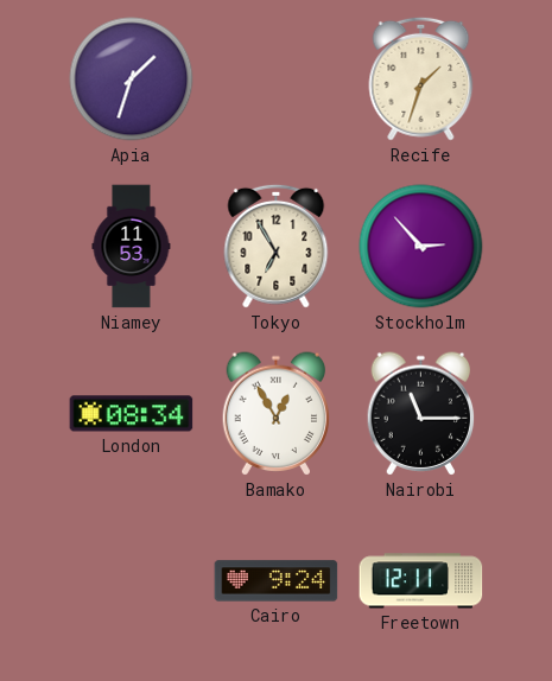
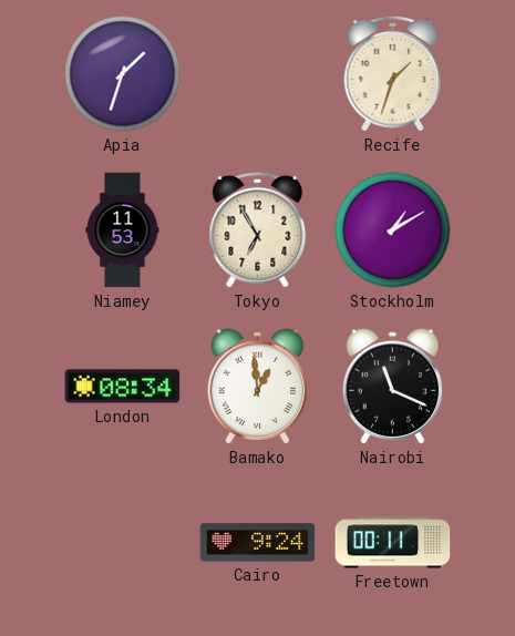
Stockholm: 2:53 -> 1:10
Bamako: 12:55 -> 12:59
Nairobi: 11:15 -> 11:19
Freetown: 12:11 -> 00:11
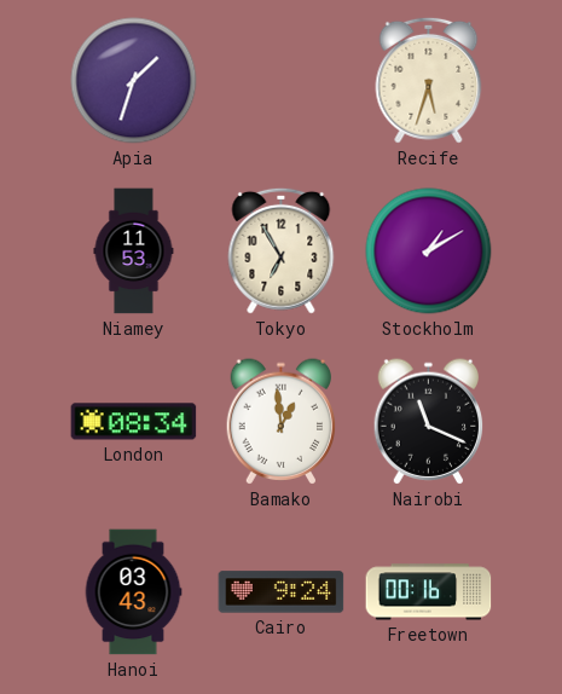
Recife: 1:33 -> 5:33
Hanoi: none -> 03:43
Freetown: 00:11 -> 00:16
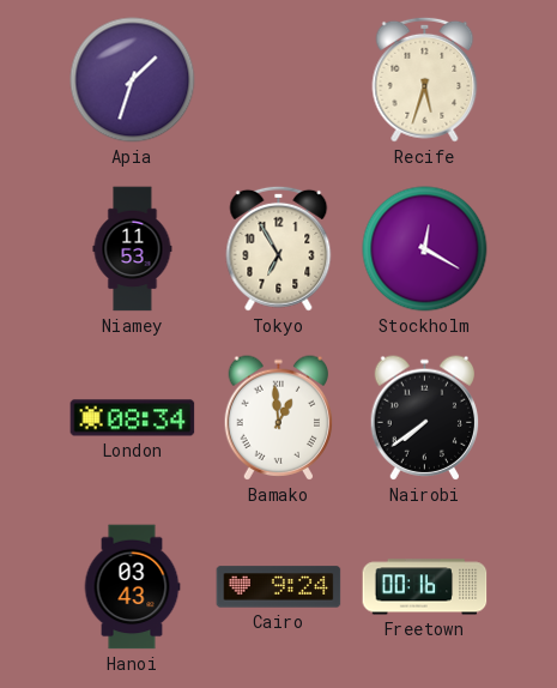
Stockholm: 1:10 -> 12:20
Nairobi: 11:19 -> 7:39
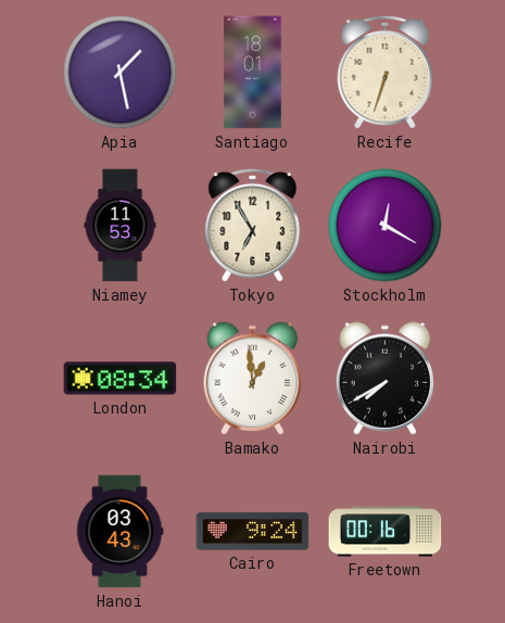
Apia: 1:33 -> 1:28
Santiago: none -> 18:01
Recife: 5:33 -> 6:33
Nairobi: 7:39 -> 7:40
